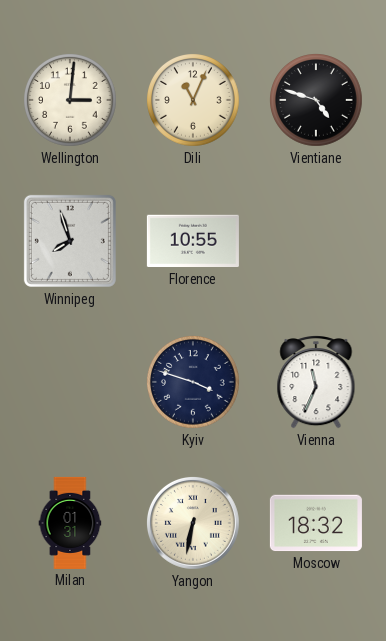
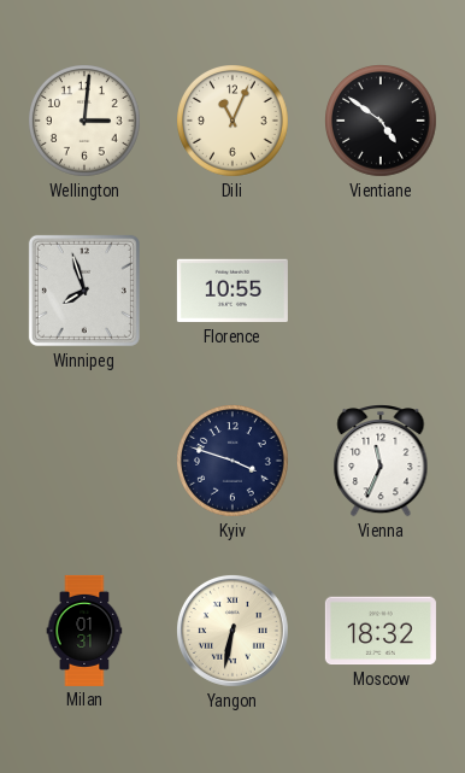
Vientiane: 4:48 -> 4:51
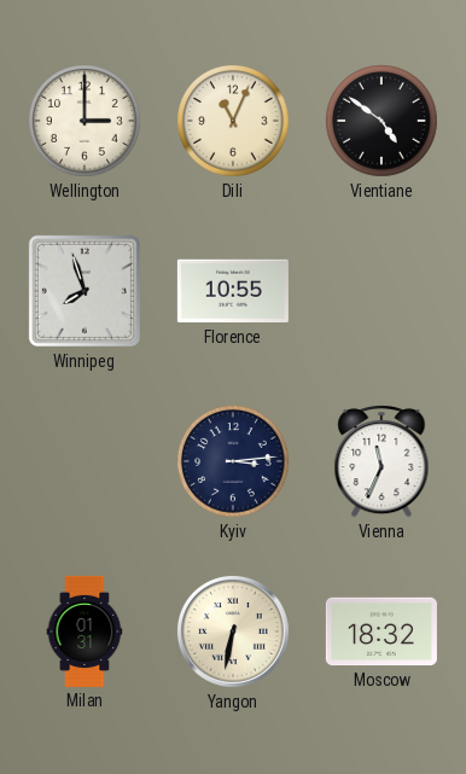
Wellington: 3:01 -> 3:00
Kyiv: 3:48 -> 3:14
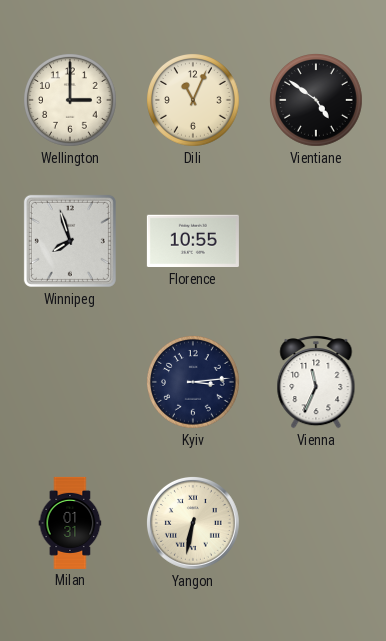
Moscow: 18:32 -> none
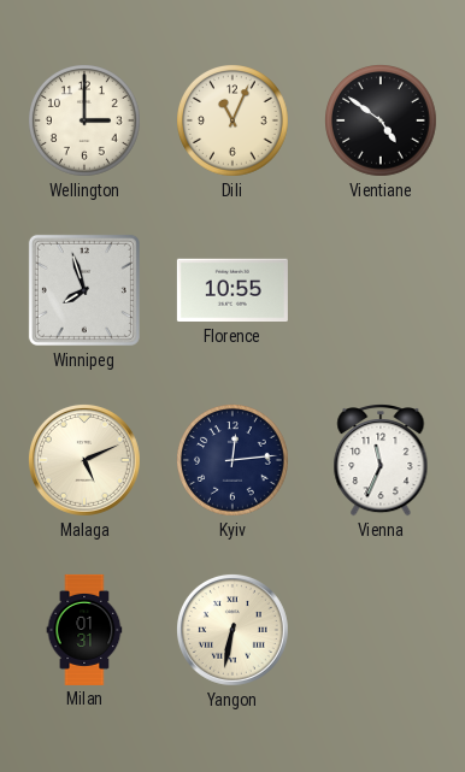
Malaga: none -> 5:11
Kyiv: 3:14 -> 12:14
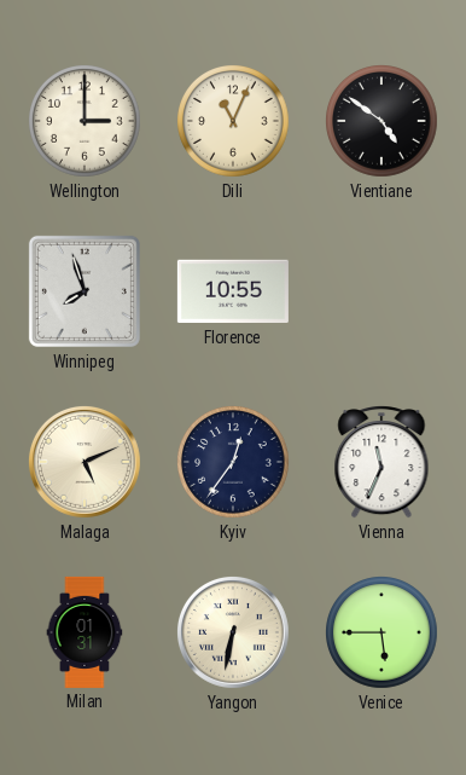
Kyiv: 12:14 -> 12:36
Venice: none -> 5:45
